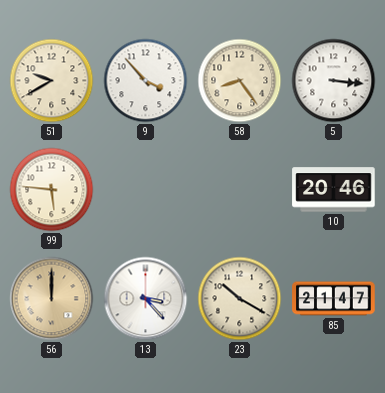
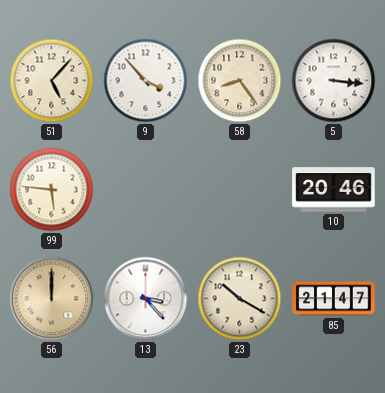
51: 9:40 -> 5:07
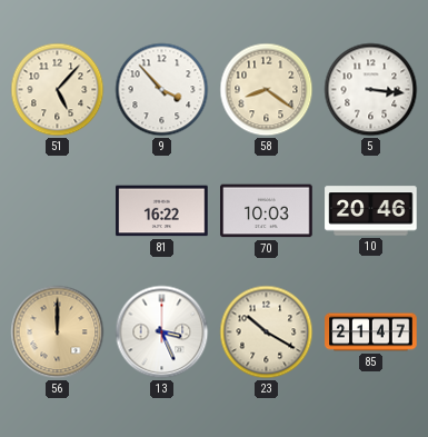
58: 8:24 -> 8:21
99: 5:46 -> none
81: none -> 16:22
70: none -> 10:03
13: 3:23 -> 3:26
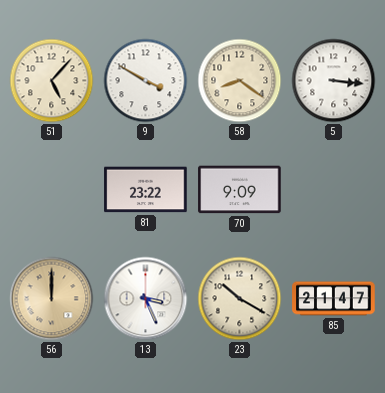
9: 3:53 -> 3:50
81: 16:22 -> 23:22
70: 10:03 -> 9:09
10: 20:46 -> none
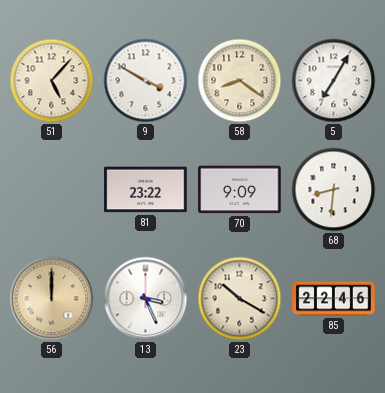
5: 3:16 -> 7:05
68: none -> 8:31
85: 21:47 -> 22:46
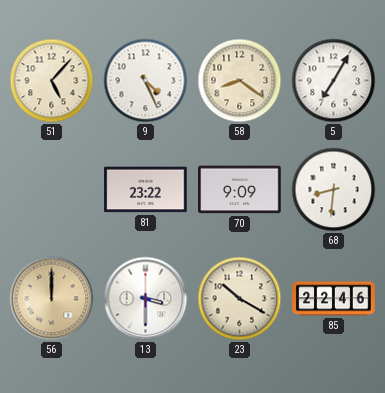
9: 3:50 -> 4:26
13: 3:26 -> 3:30
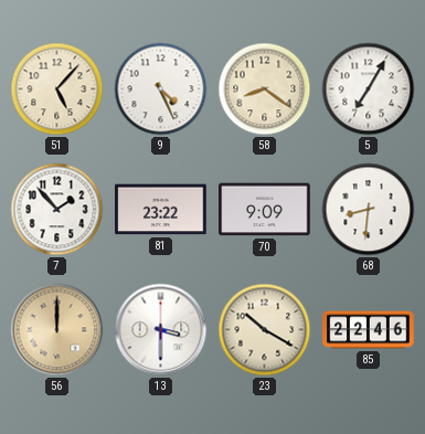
7: none -> 1:53
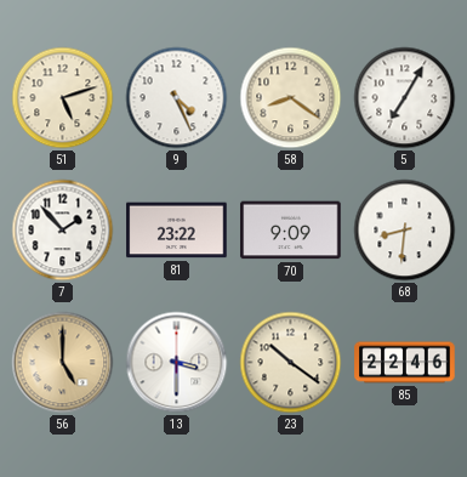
51: 5:07 -> 5:12
56: 12:00 -> 5:00
23: 10:20 -> 10:21
